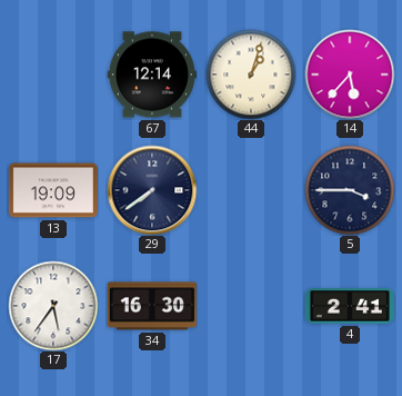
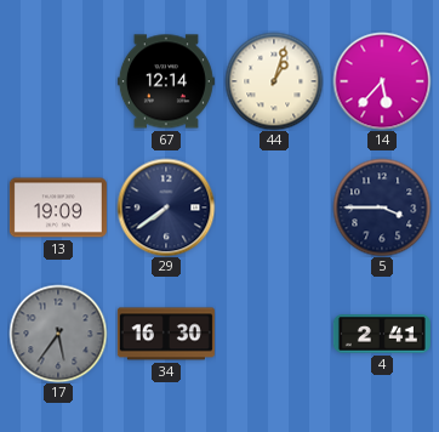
17 dial: white -> grey
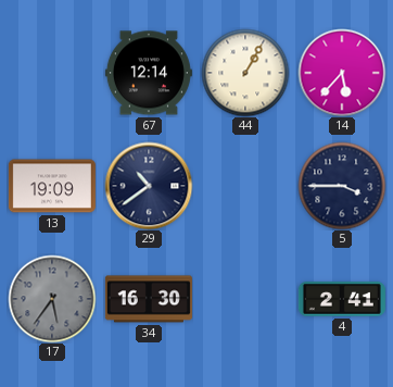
44: 1:03 -> 1:05
29: 7:39 -> 10:39
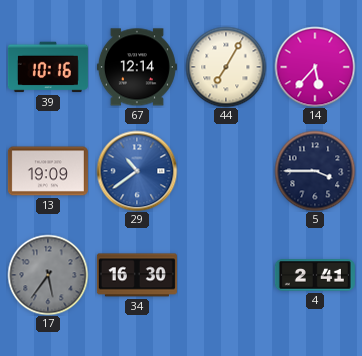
39: none -> 10:16
44: 1:05 -> 7:05
29 dial: navy -> blue
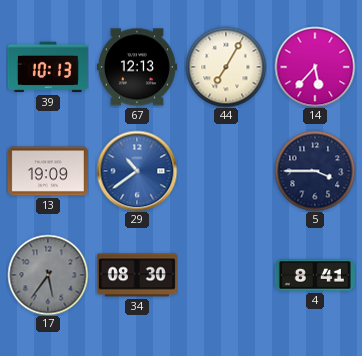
39: 10:16 -> 10:13
67: 12:14 -> 12:13
34: 16:30 -> 08:30
4: 2:41 -> 8:41
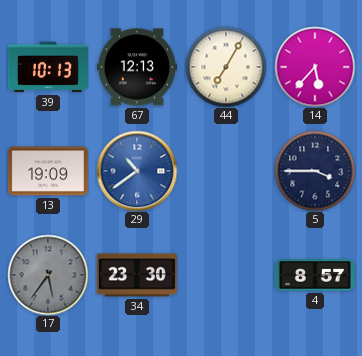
34: 08:30 -> 23:30
4: 8:41 -> 8:57
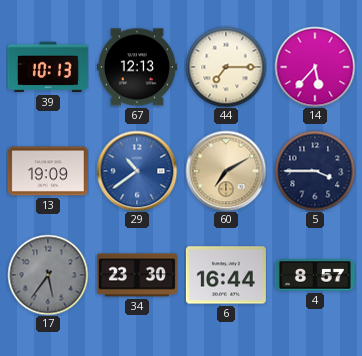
44: 7:05 -> 7:15
60: none -> 7:10
6: none -> 16:44
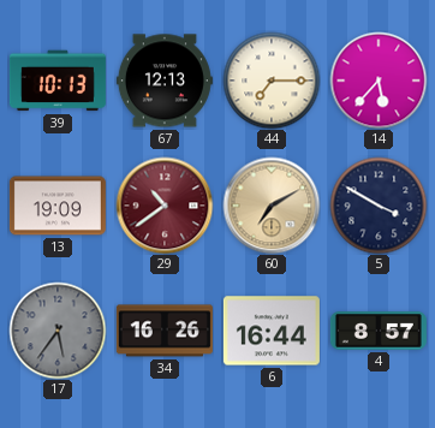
29 dial: blue -> burgundy
5: 3:45 -> 3:50
34: 23:30 -> 16:26
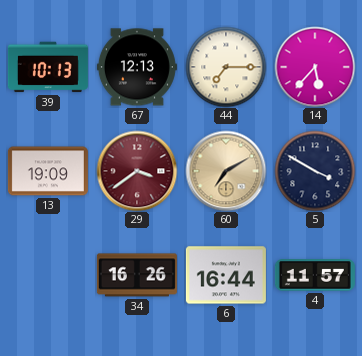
29: 10:39 -> 3:39
17: 5:36 -> none
4: 8:57 -> 11:57
